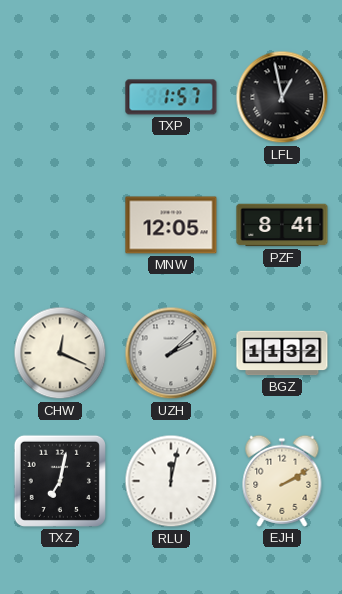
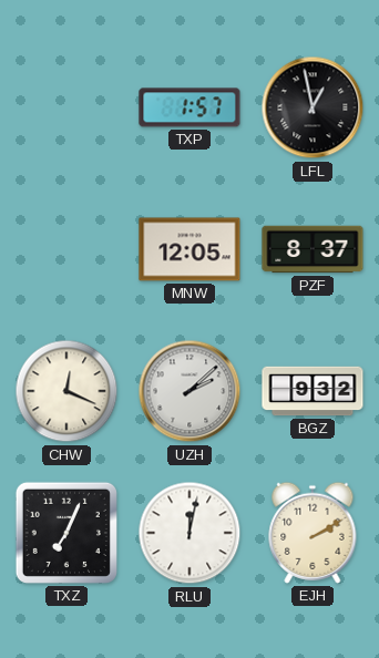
PZF: 8:41 -> 8:37
BGZ: 11:32 -> 9:32
TXZ: 7:02 -> 7:04
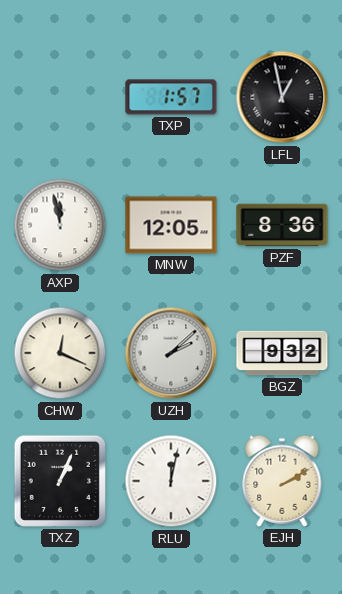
AXP: none -> 11:58
PZF: 8:37 -> 8:36
TXZ: 7:04 -> 1:04
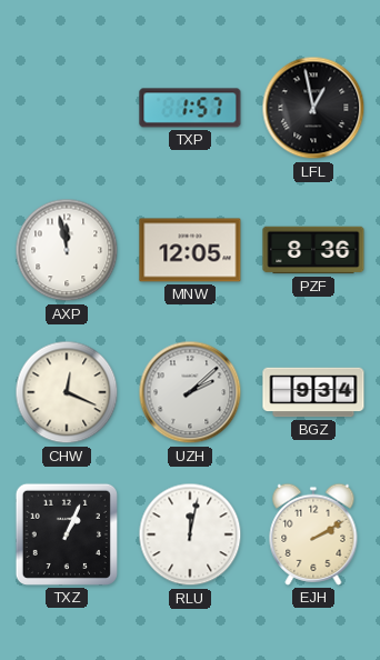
BGZ: 9:32 -> 9:34
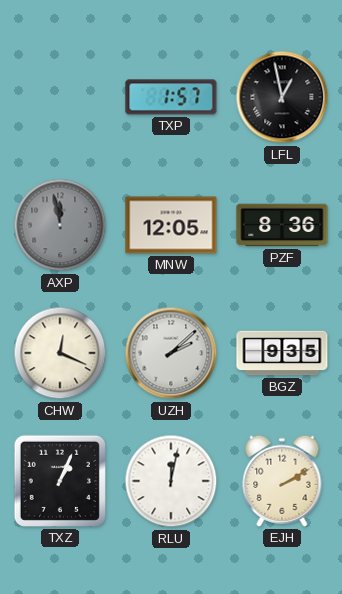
AXP dial: white -> grey
BGZ: 9:34 -> 9:35
